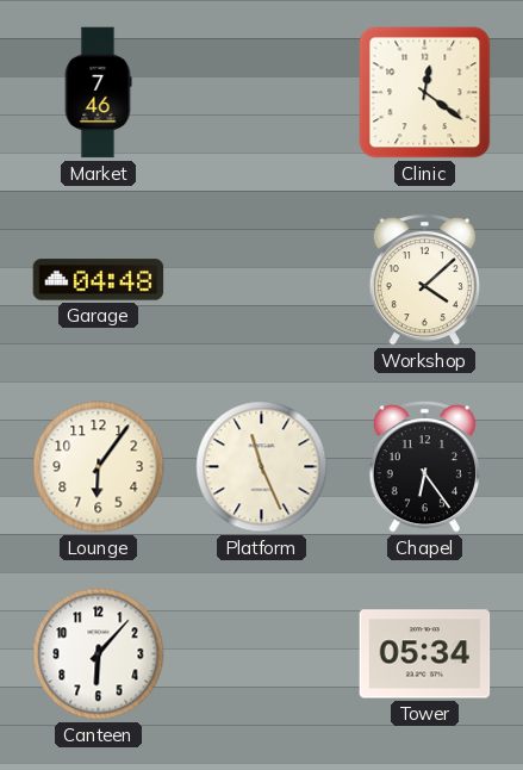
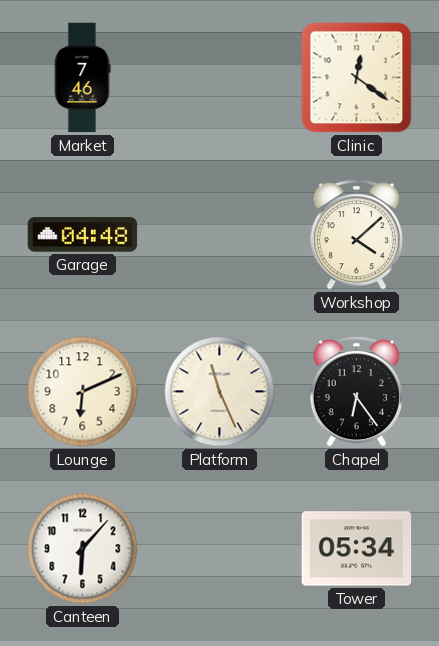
Lounge: 6:06 -> 6:11
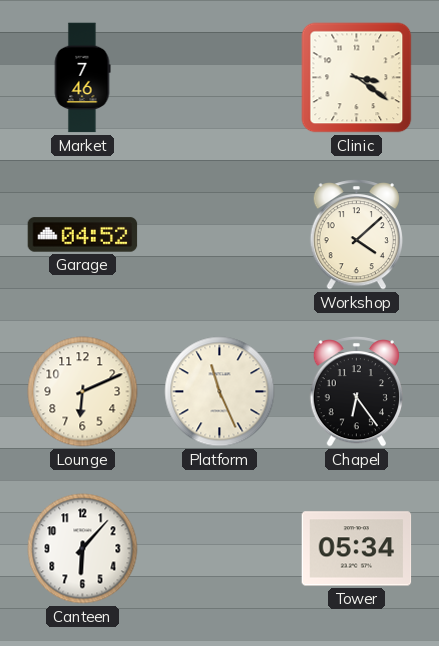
Clinic: 12:21 -> 3:21
Garage: 04:48 -> 04:52
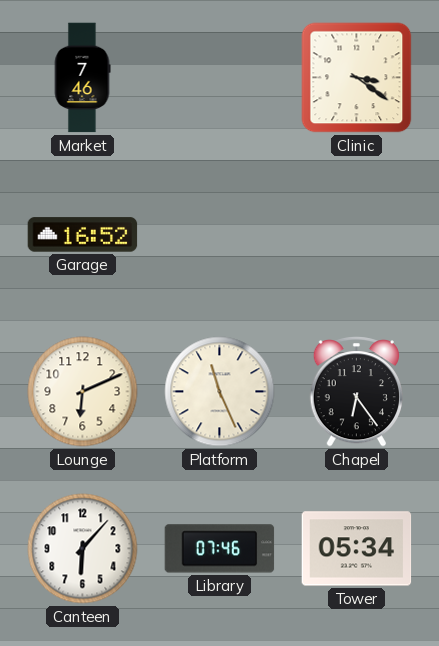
Garage: 04:52 -> 16:52
Workshop: 4:08 -> none
Library: none -> 07:46
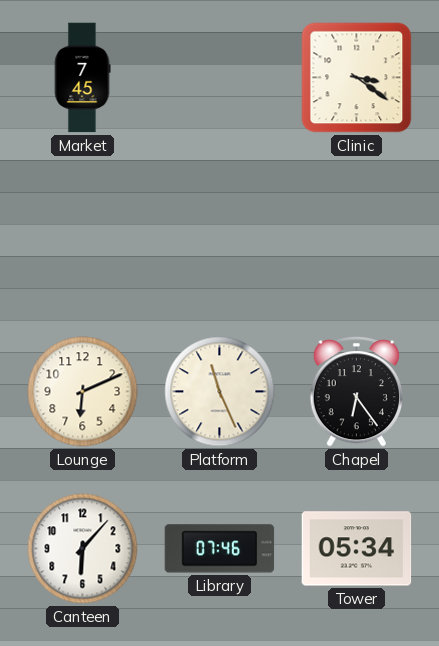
Market: 7:46 -> 7:45
Garage: 16:52 -> none
